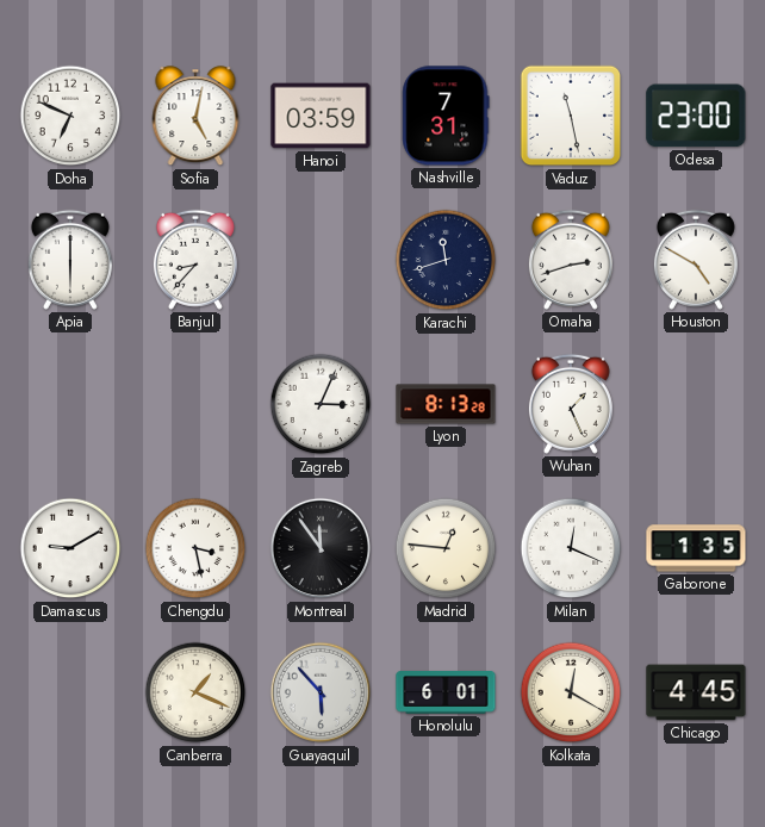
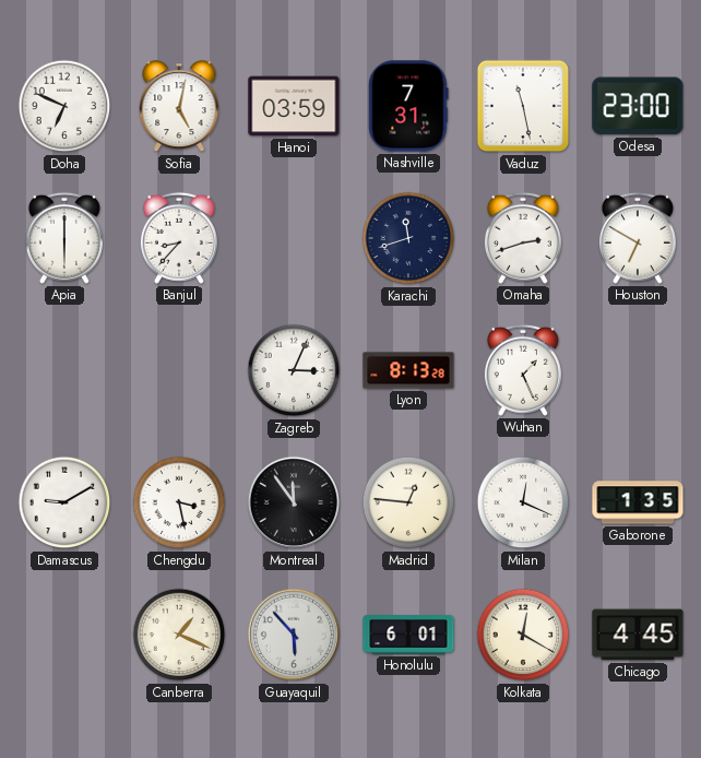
Houston: 4:50 -> 6:50
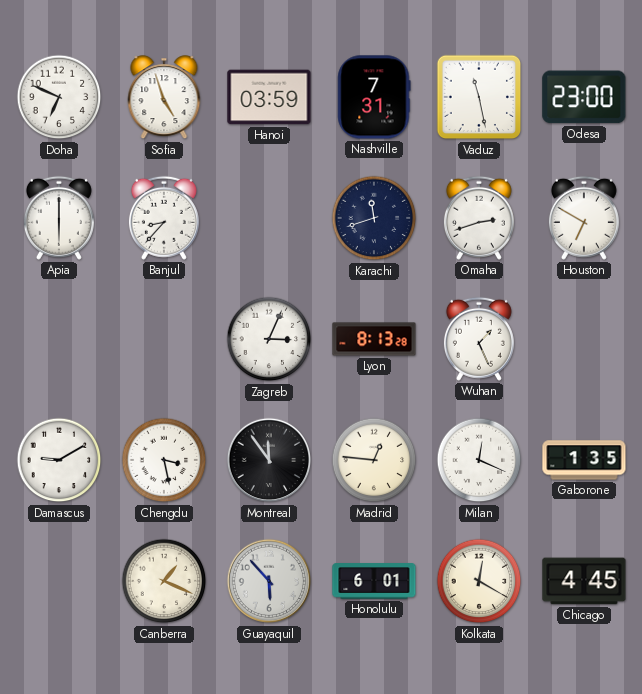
Sofia: 5:02 -> 4:57
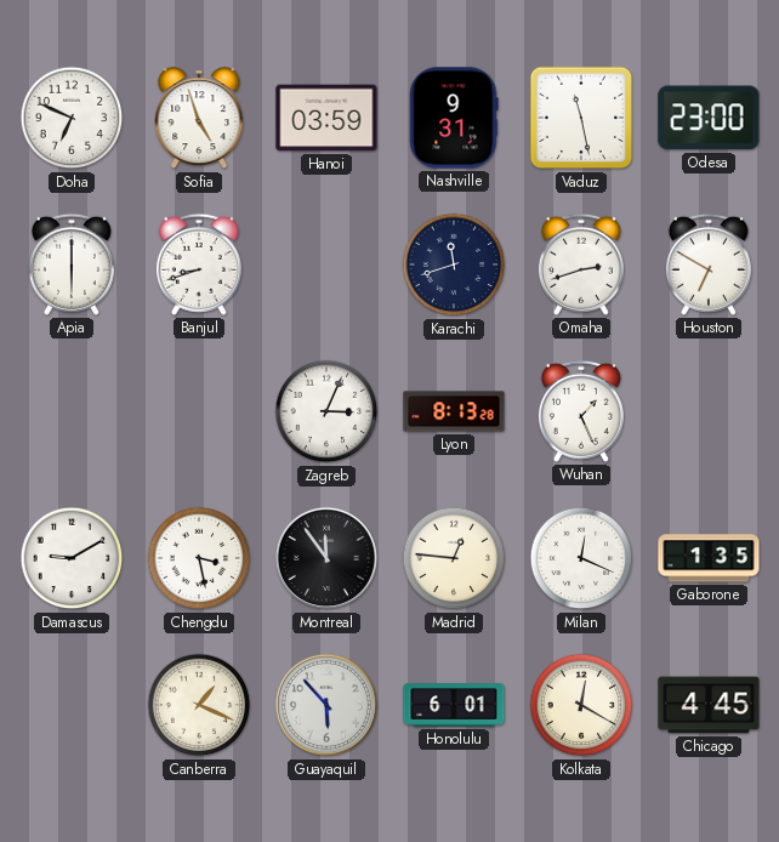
Nashville: 7:31 -> 9:31
Banjul: 8:37 -> 8:42
